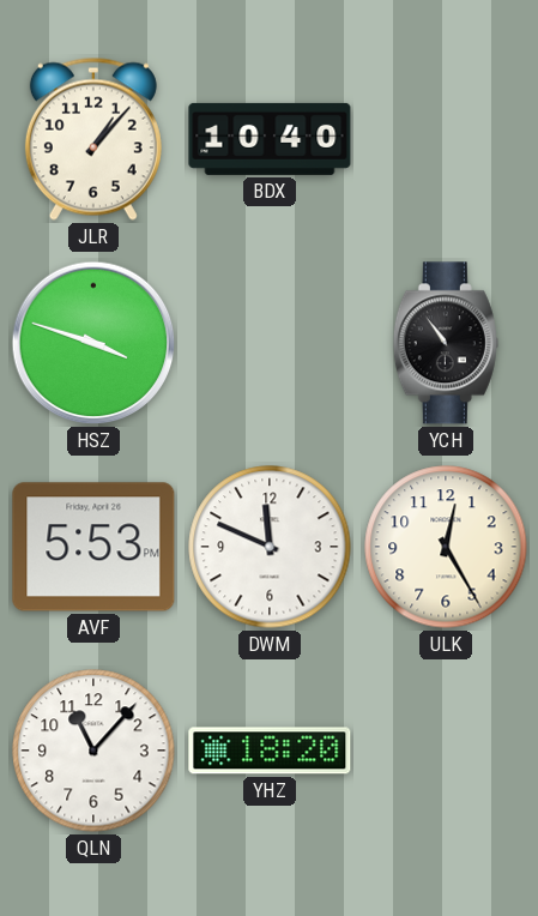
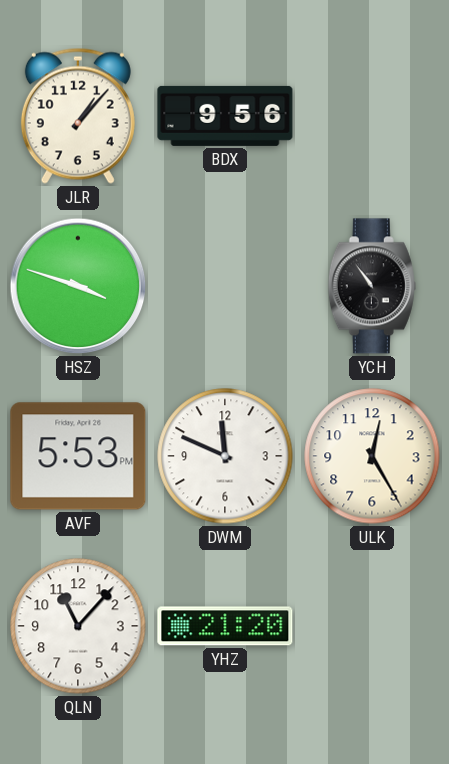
BDX: 10:40 -> 9:56
YHZ: 18:20 -> 21:20
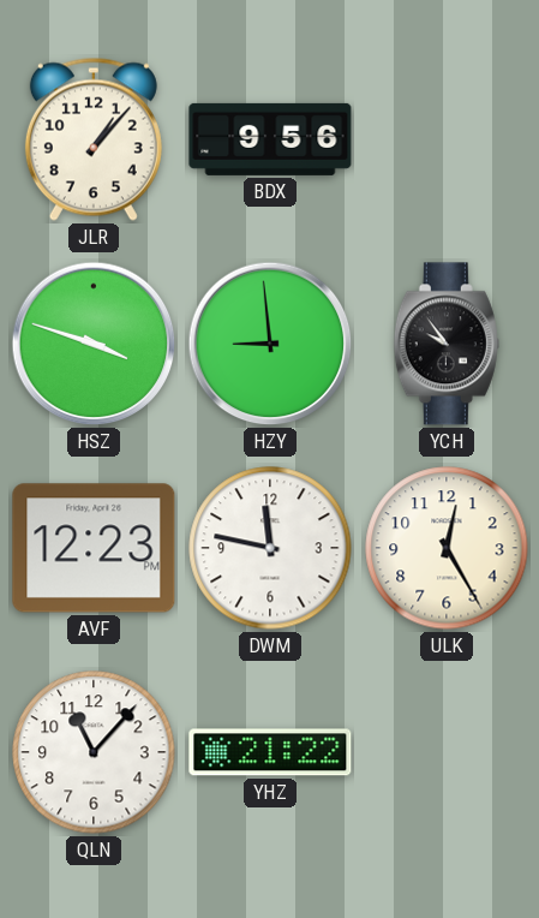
HZY: none -> 8:59
YCH: 10:54 -> 9:54
AVF: 5:53 -> 12:23
DWM: 11:49 -> 11:47
YHZ: 21:20 -> 21:22
